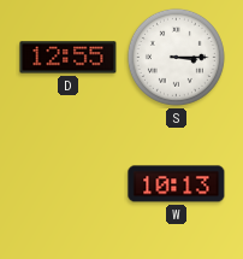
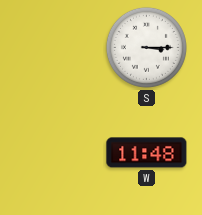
D: 12:55 -> none
W: 10:13 -> 11:48
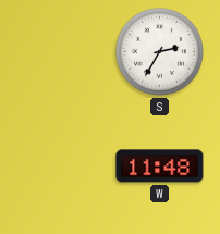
S: 3:15 -> 2:35
